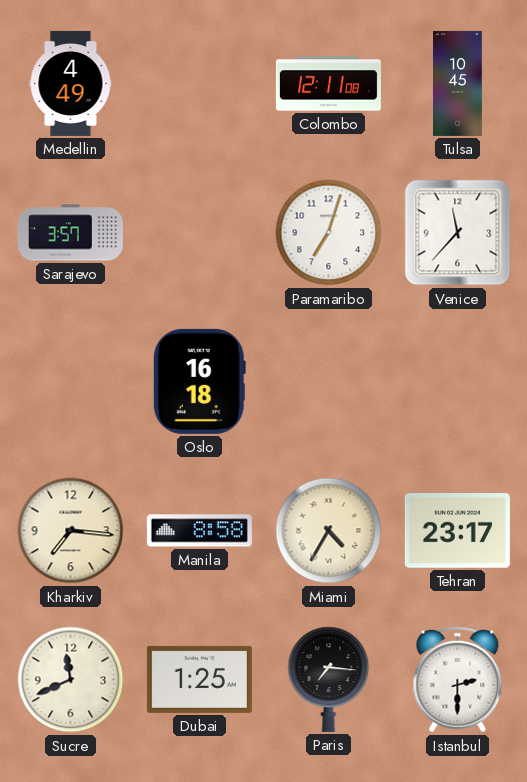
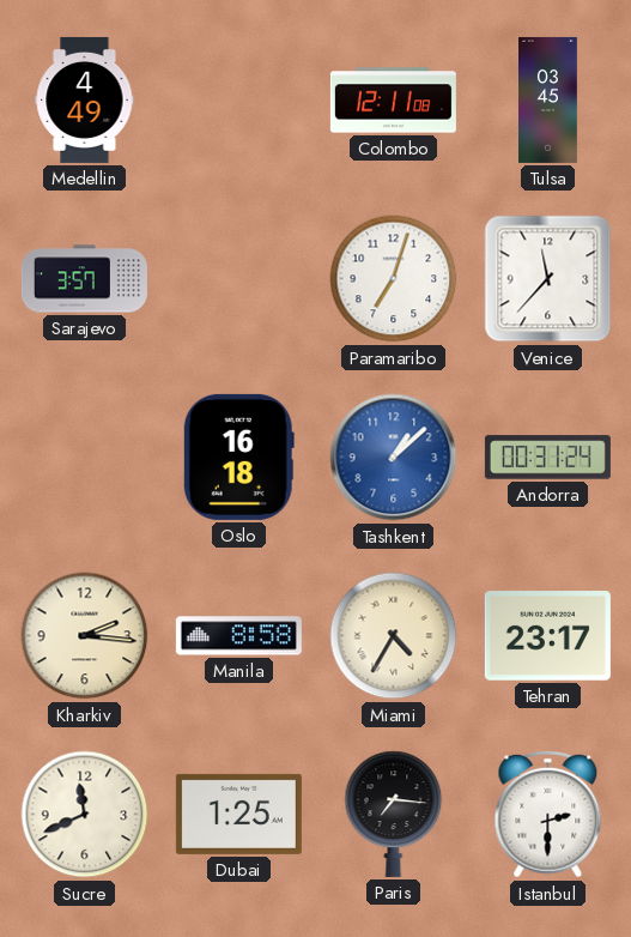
Tulsa: 10:45 -> 03:45
Tashkent: none -> 1:08
Andorra: none -> 00:31
Kharkiv: 7:16 -> 2:16
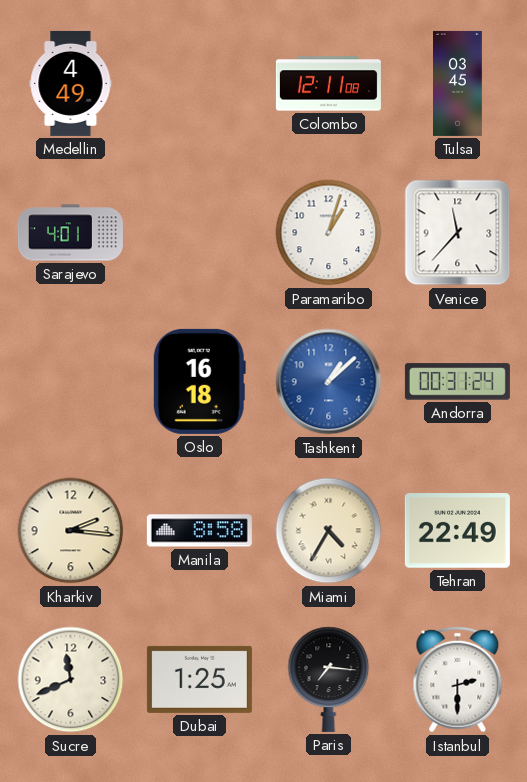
Sarajevo: 3:57 -> 4:01
Paramaribo: 7:03 -> 1:03
Tehran: 23:17 -> 22:49
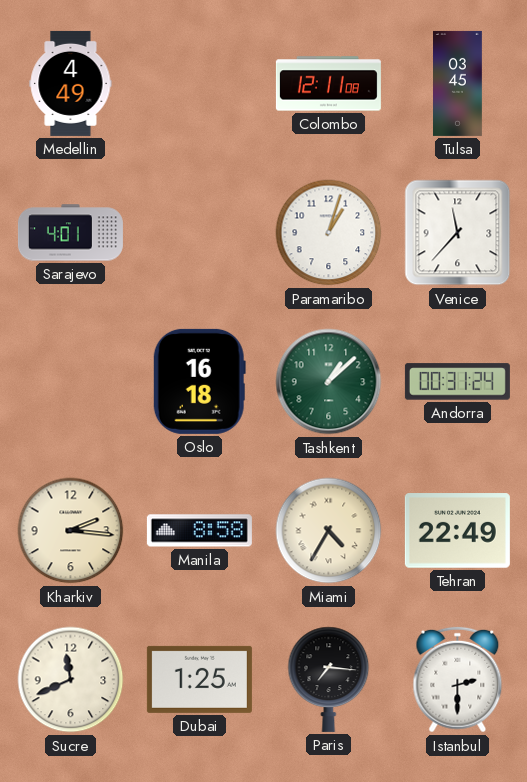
Tashkent dial: blue -> green
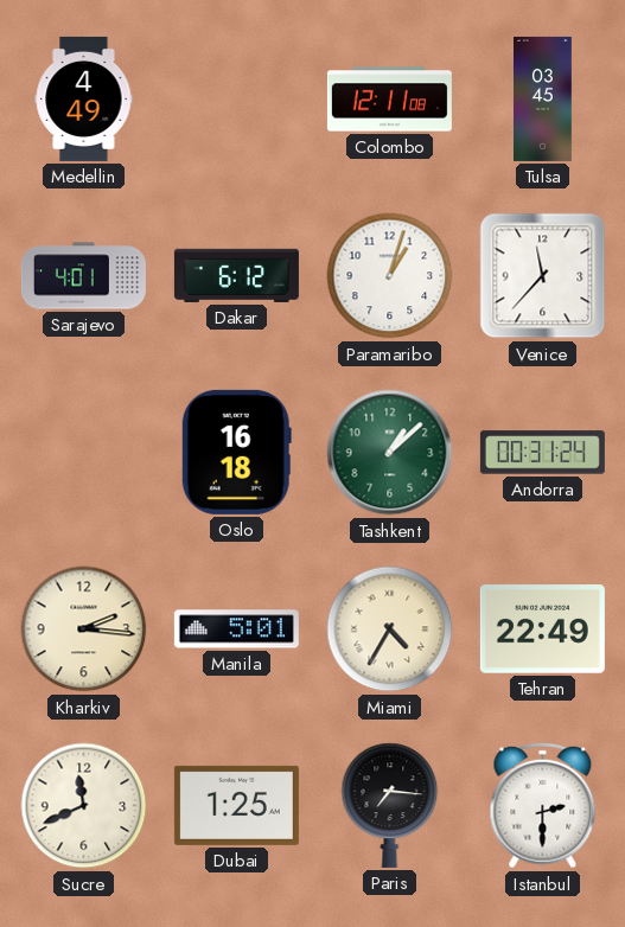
Dakar: none -> 6:12
Manila: 8:58 -> 5:01
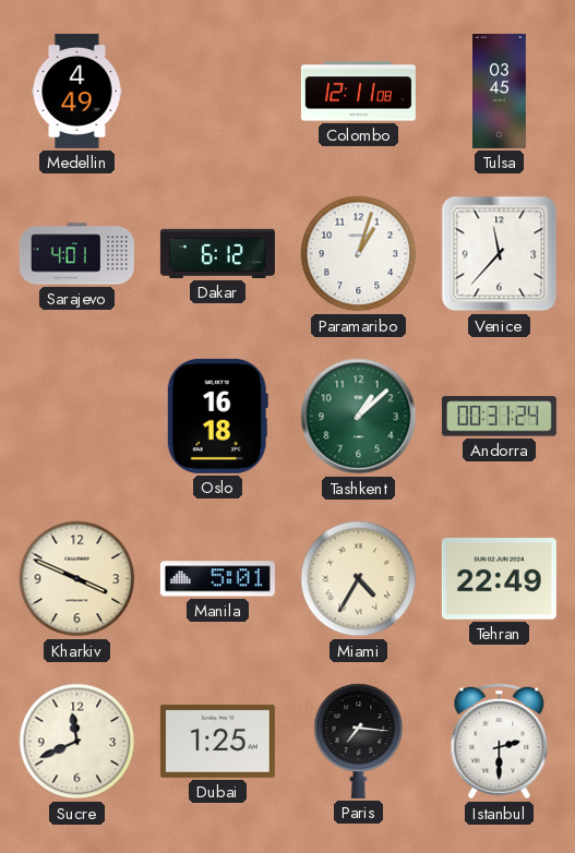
Kharkiv: 2:16 -> 3:49
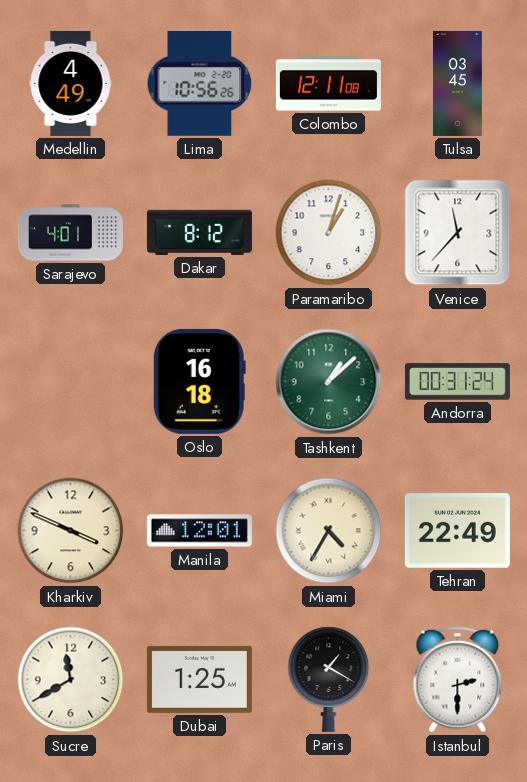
Lima: none -> 10:56
Dakar: 6:12 -> 8:12
Manila: 5:01 -> 12:01
Sucre: 11:41 -> 11:40
Paris: 7:16 -> 1:20
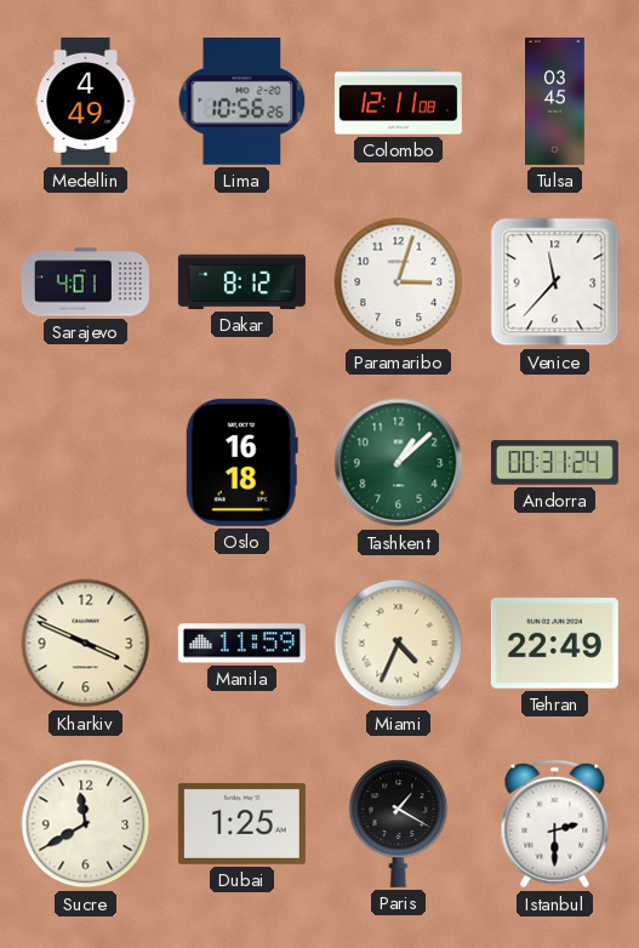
Paramaribo: 1:03 -> 3:03
Manila: 12:01 -> 11:59
Miami: 4:35 -> 4:34
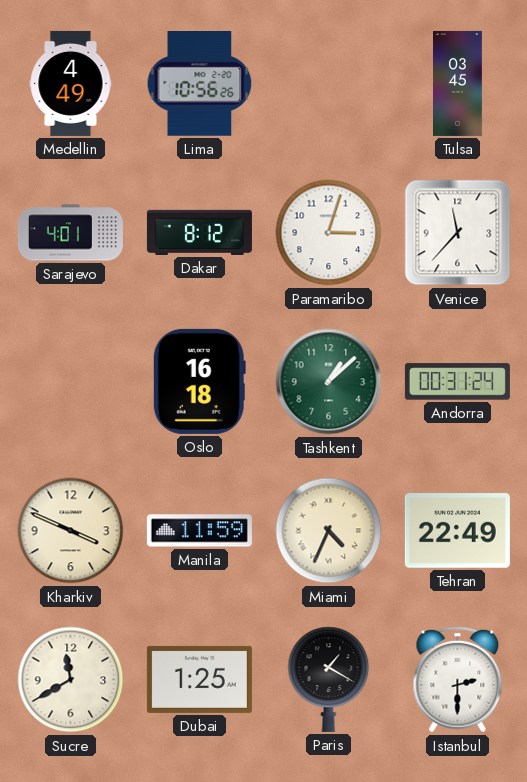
Colombo: 12:11 -> none
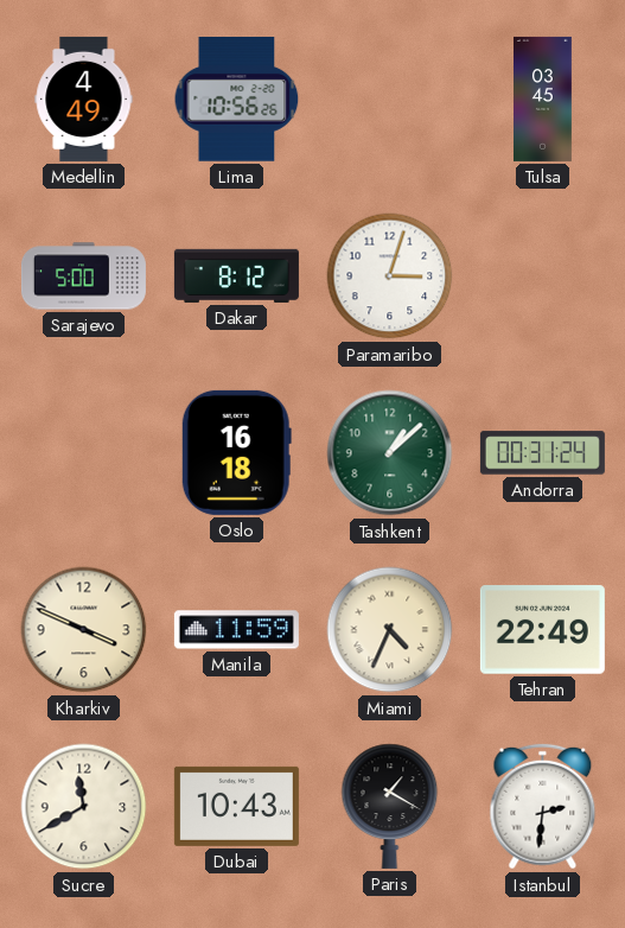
Sarajevo: 4:01 -> 5:00
Venice: 11:37 -> none
Dubai: 1:25 -> 10:43
Istanbul: 2:30 -> 2:31
